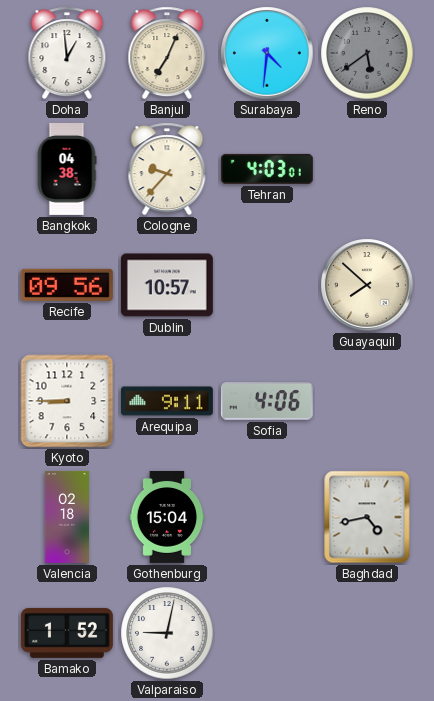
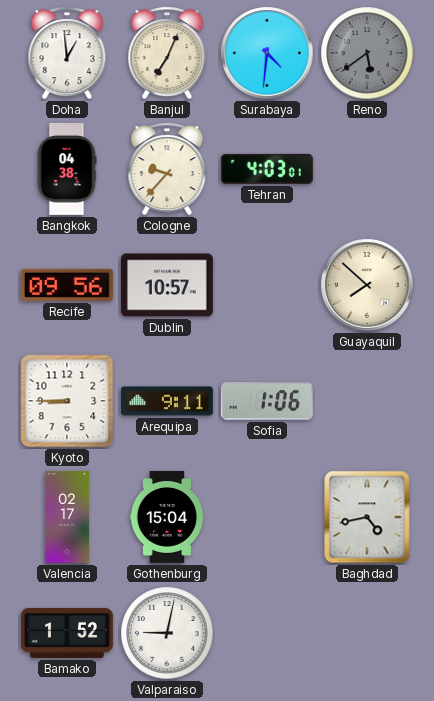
Sofia: 4:06 -> 1:06
Valencia: 02:18 -> 02:17
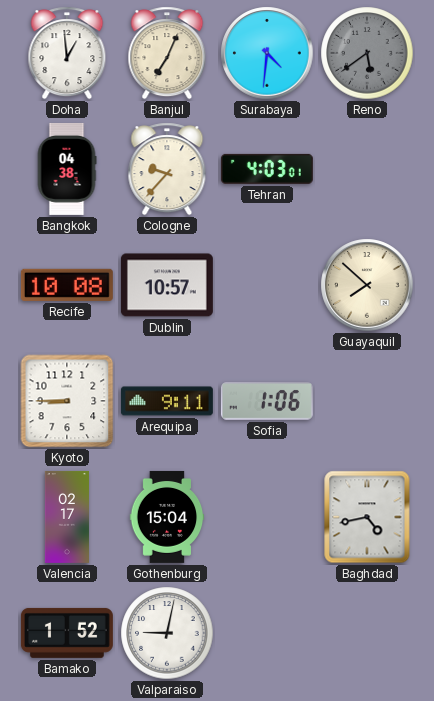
Recife: 09:56 -> 10:08
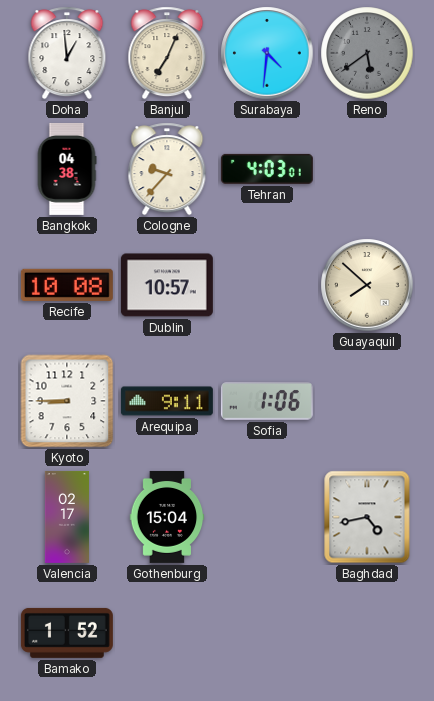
Valparaiso: 9:02 -> none
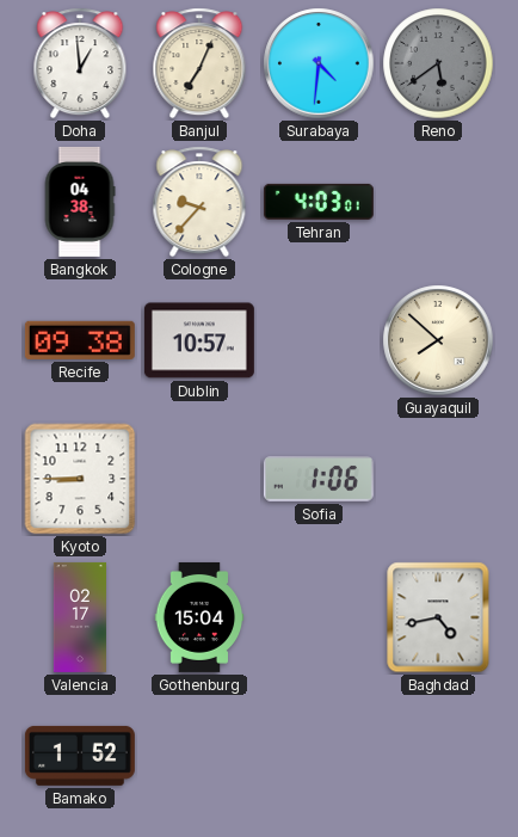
Recife: 10:08 -> 09:38
Arequipa: 9:11 -> none
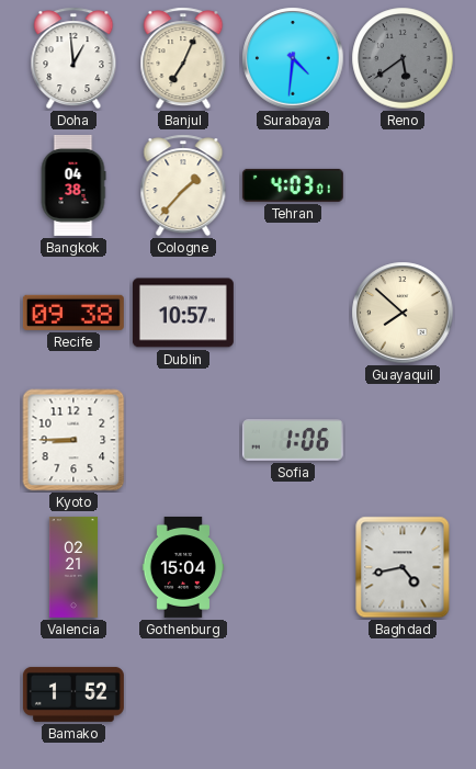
Cologne: 9:37 -> 1:37
Valencia: 02:17 -> 02:21
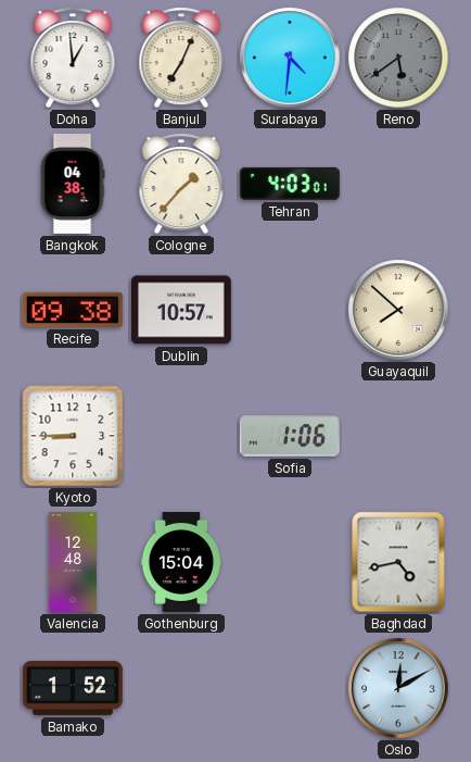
Valencia: 02:21 -> 12:48
Oslo: none -> 12:10
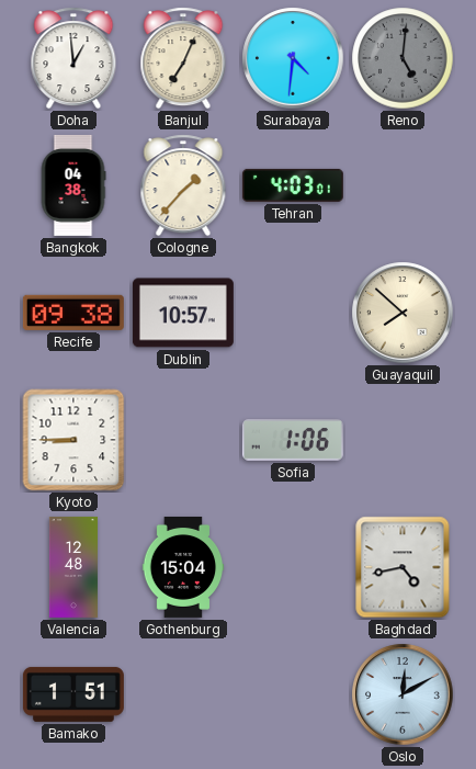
Reno: 5:39 -> 5:01
Bamako: 1:52 -> 1:51
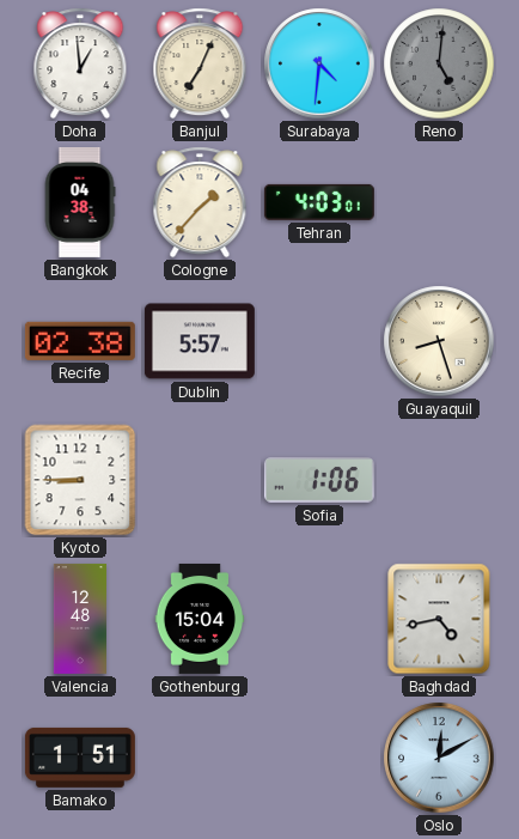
Recife: 09:38 -> 02:38
Dublin: 10:57 -> 5:57
Guayaquil: 7:52 -> 8:27
